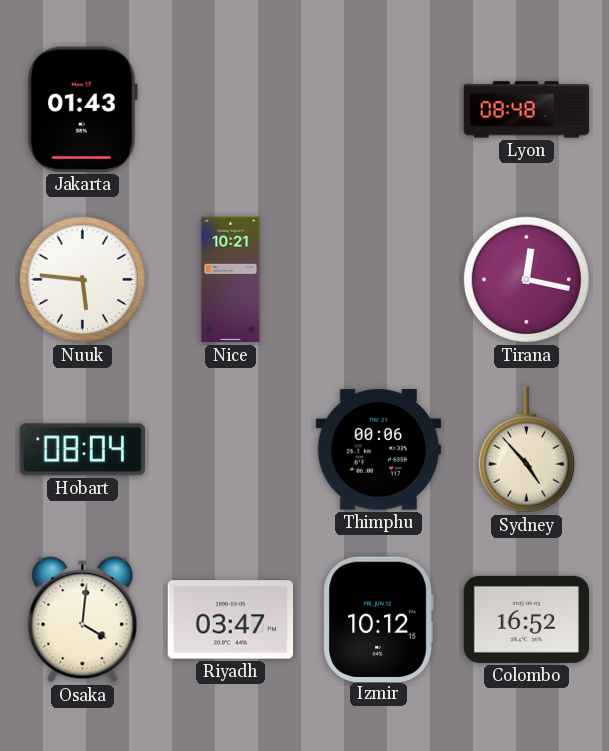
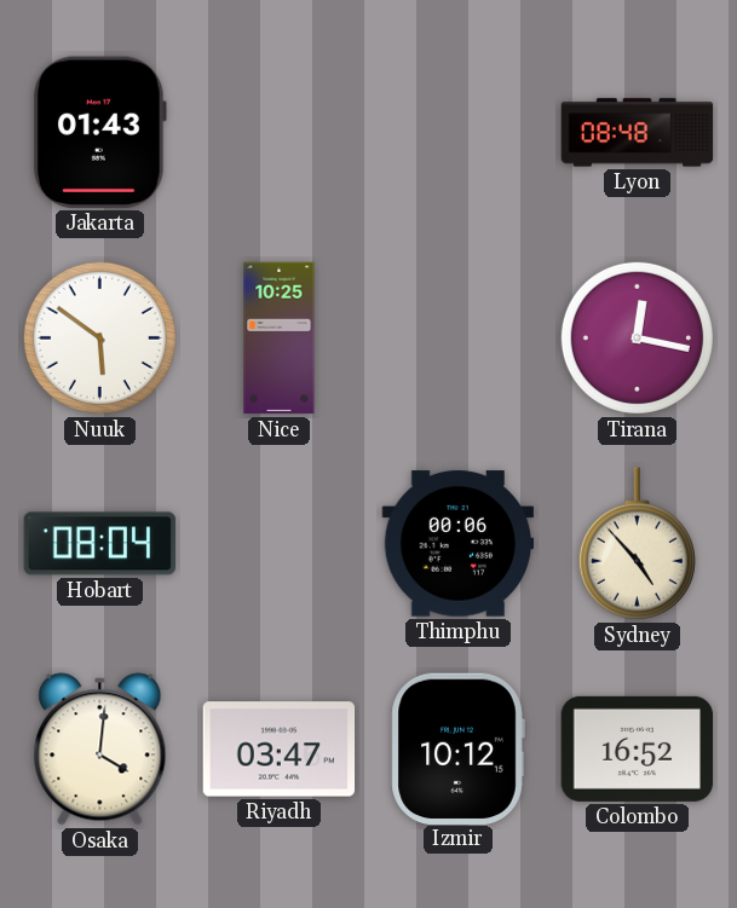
Nuuk: 5:46 -> 5:51
Nice: 10:21 -> 10:25
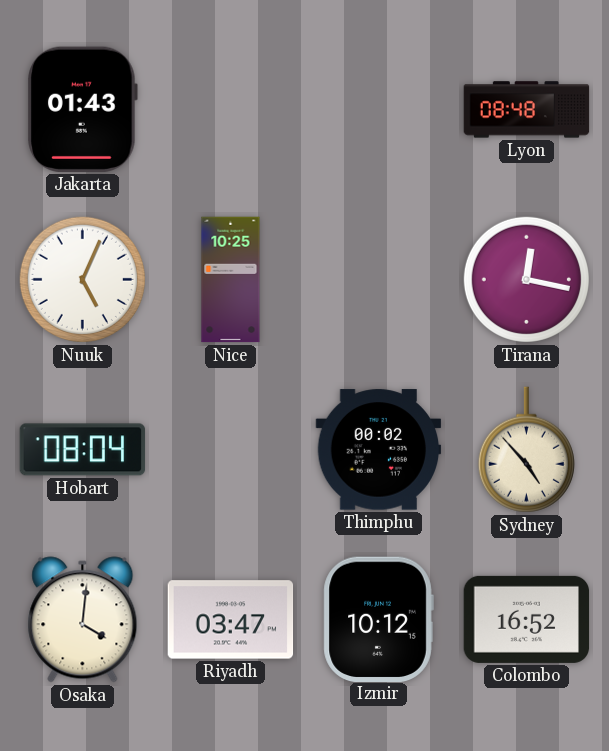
Nuuk: 5:51 -> 5:04
Thimphu: 00:06 -> 00:02
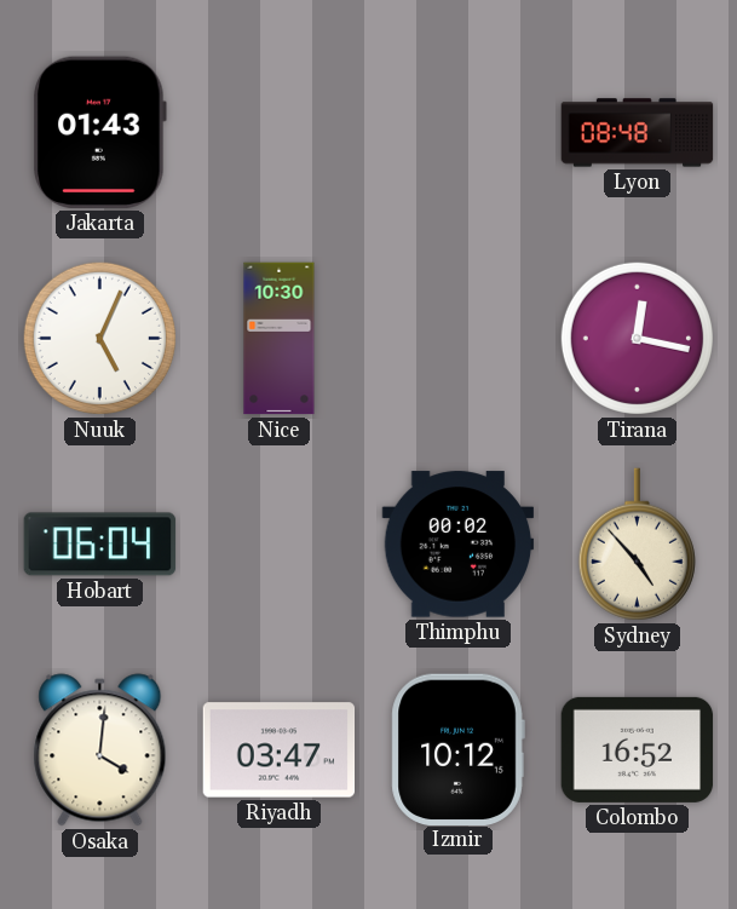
Nice: 10:25 -> 10:30
Hobart: 08:04 -> 06:04
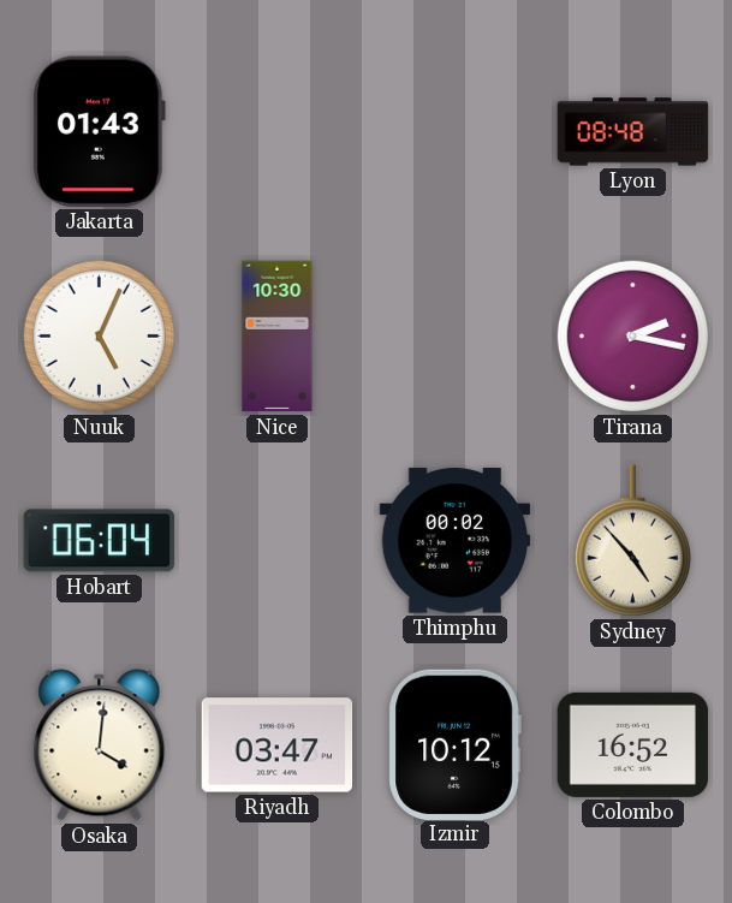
Tirana: 12:17 -> 2:17
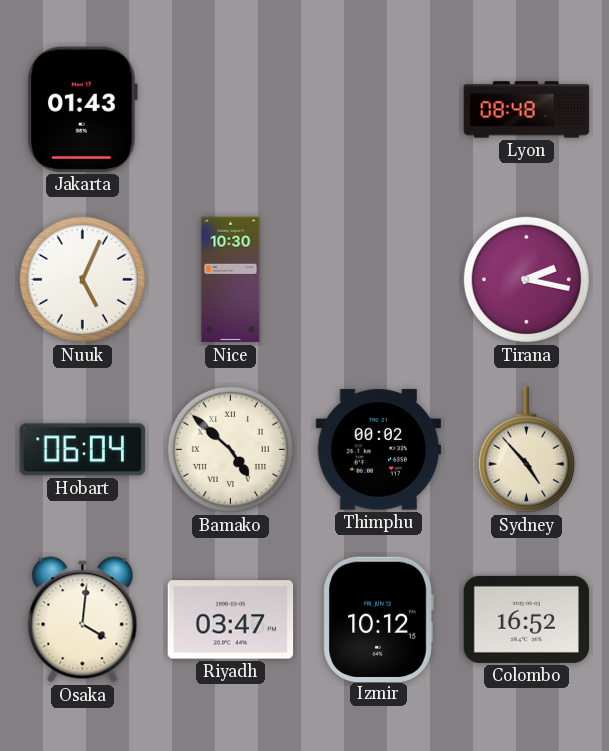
Bamako: none -> 4:52
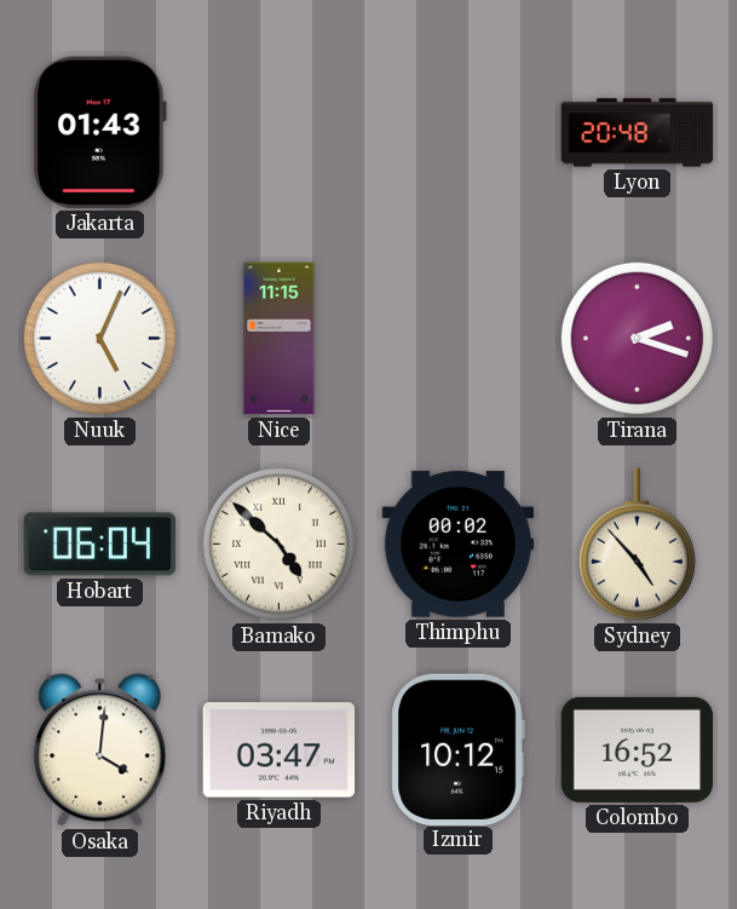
Lyon: 08:48 -> 20:48
Nice: 10:30 -> 11:15
Tirana: 2:17 -> 2:18
